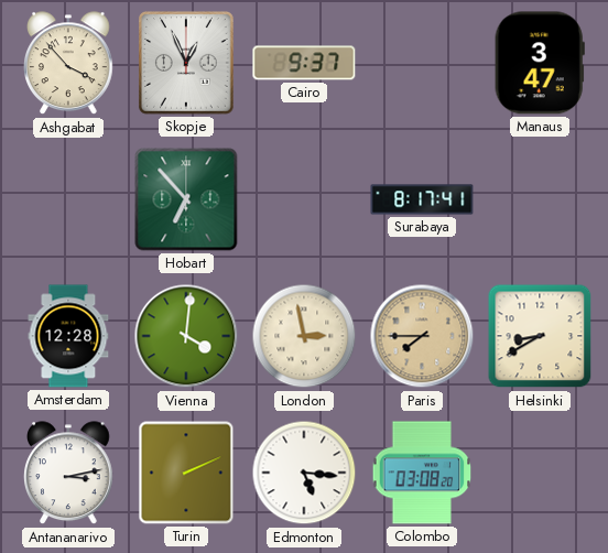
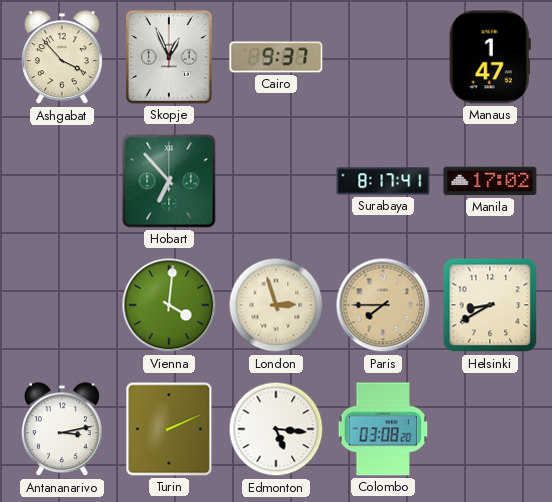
Manaus: 3:47 -> 1:47
Manila: none -> 17:02
Amsterdam: 12:28 -> none
London: 2:58 -> 2:57
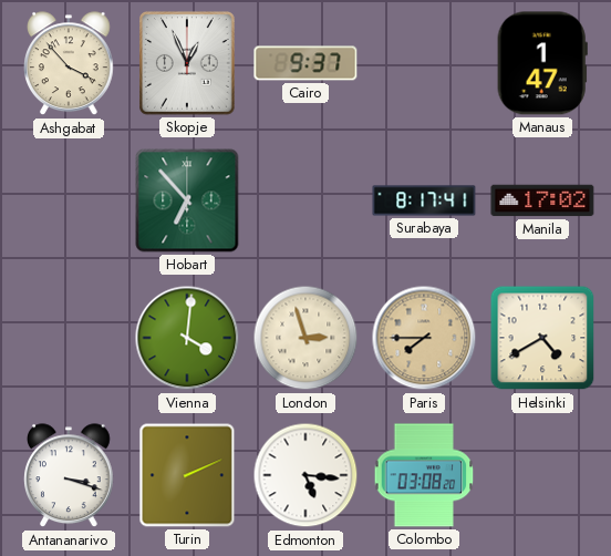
Helsinki: 8:40 -> 4:40
Antananarivo: 3:13 -> 3:18
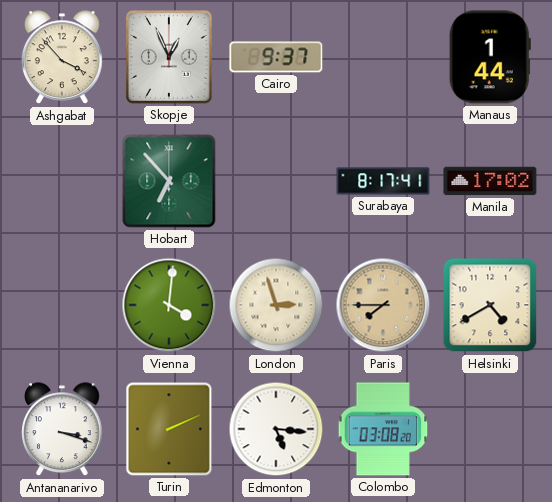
Manaus: 1:47 -> 1:44
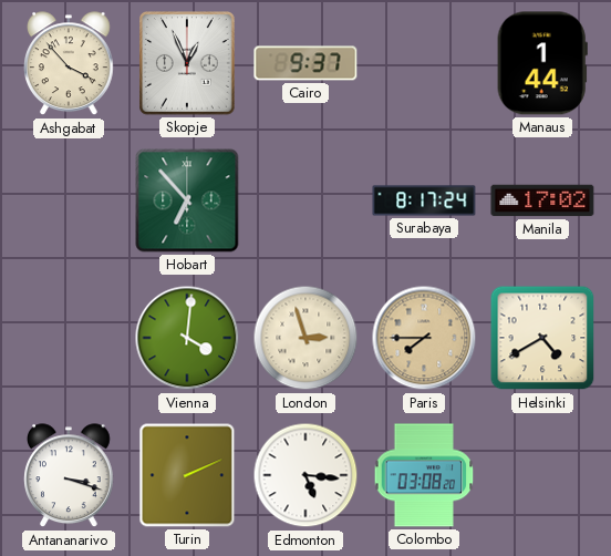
Surabaya: 8:17:41 -> 8:17:24
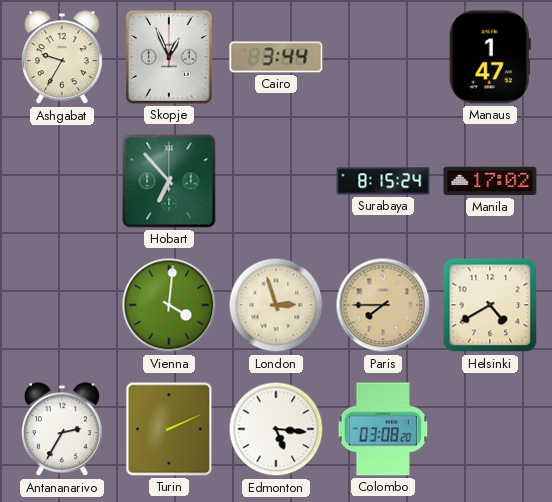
Ashgabat: 3:53 -> 9:35
Cairo: 9:37 -> 3:44
Manaus: 1:44 -> 1:47
Surabaya: 8:17 -> 8:15
Antananarivo: 3:18 -> 2:35
